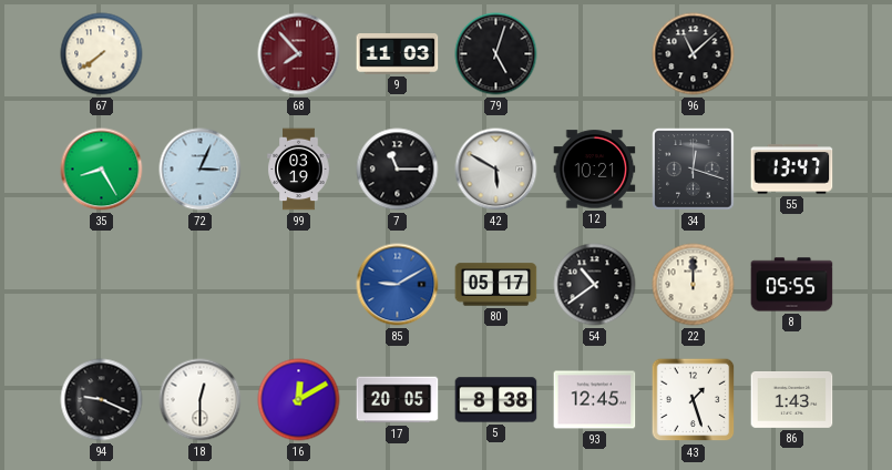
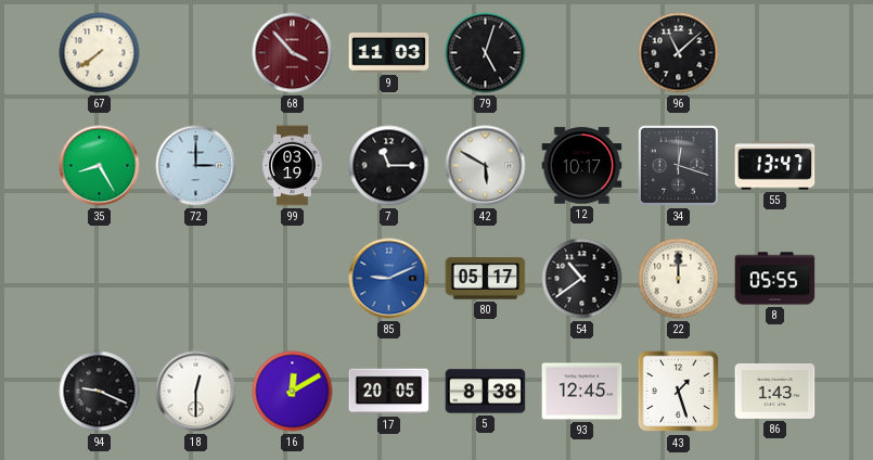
68: 7:53 -> 3:53
72: 3:04 -> 3:00
12: 10:21 -> 10:17
85: 9:10 -> 9:11
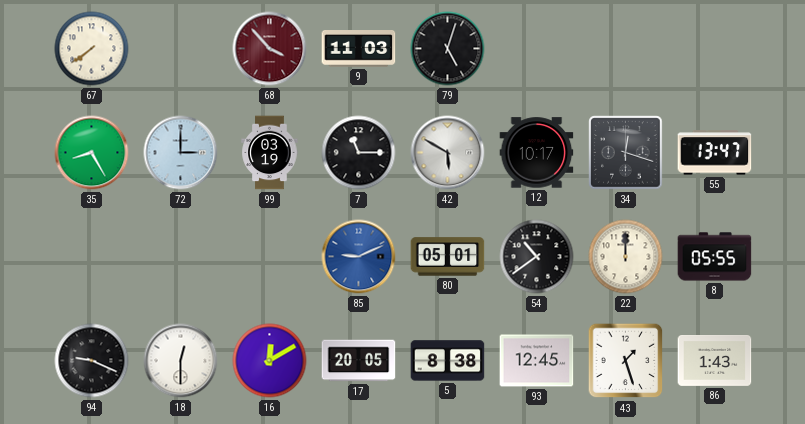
96: 11:08 -> none
80: 05:17 -> 05:01
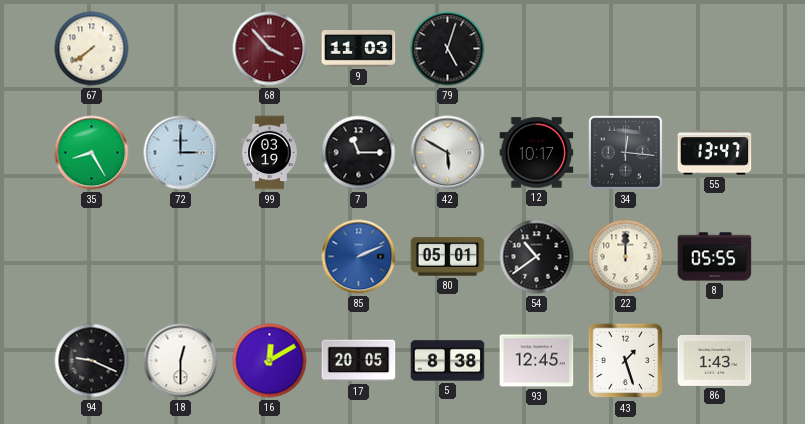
34: 12:18 -> 12:16
85: 9:11 -> 2:11
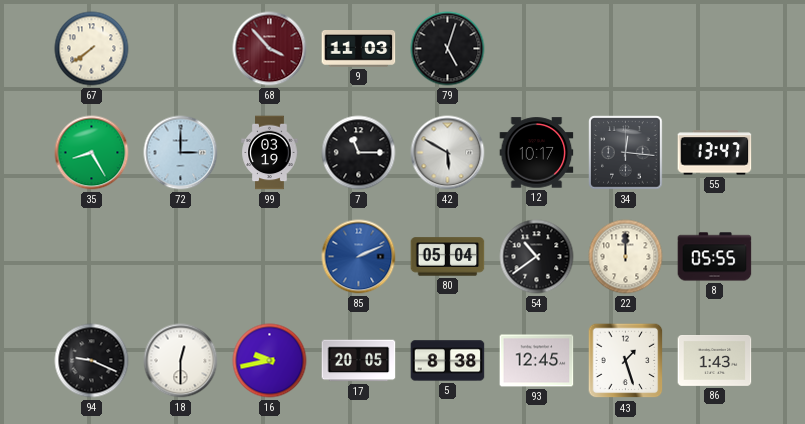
80: 05:01 -> 05:04
16: 12:10 -> 9:43
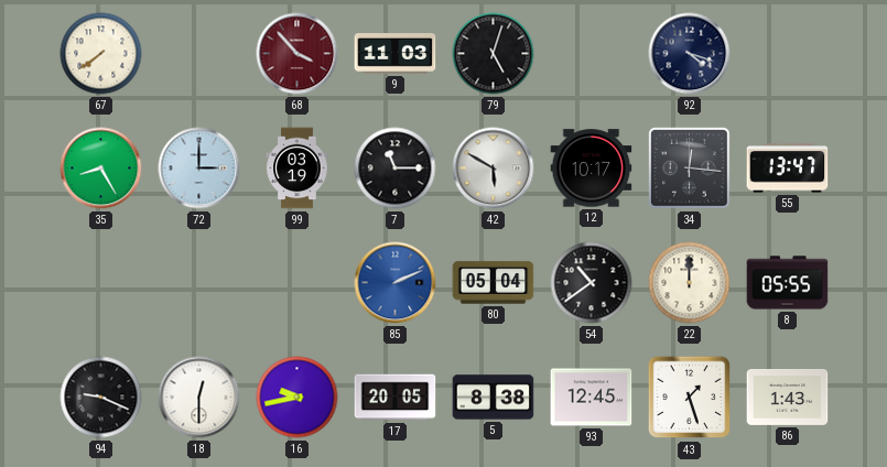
92: none -> 4:18
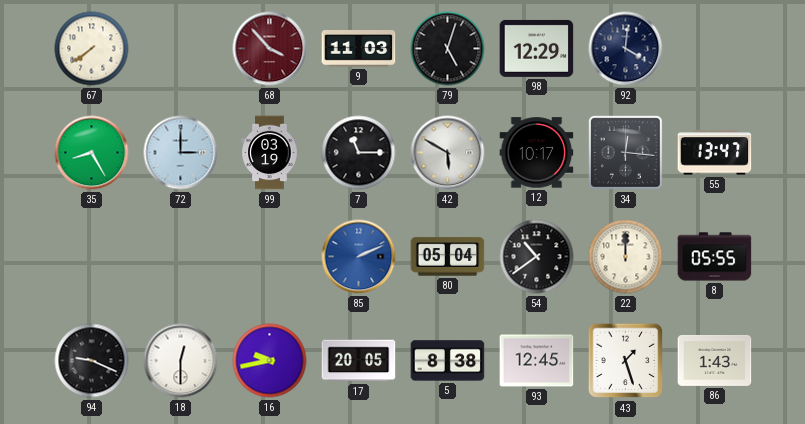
98: none -> 12:29
92: 4:18 -> 4:01
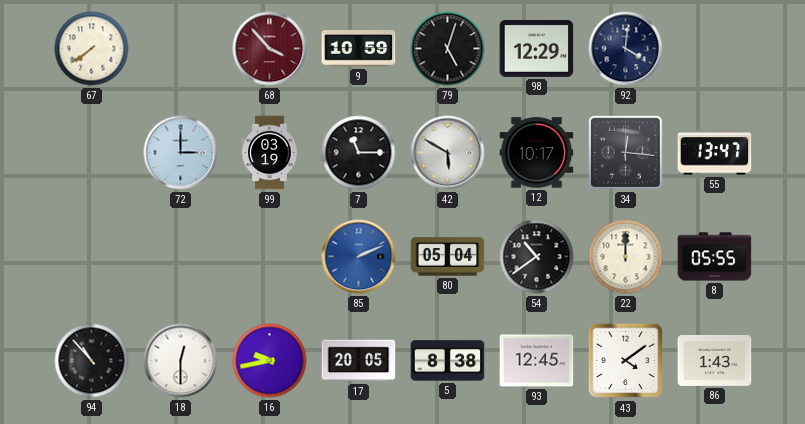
9: 11:03 -> 10:59
35: 8:25 -> none
94: 9:19 -> 10:53
43: 1:27 -> 4:09
